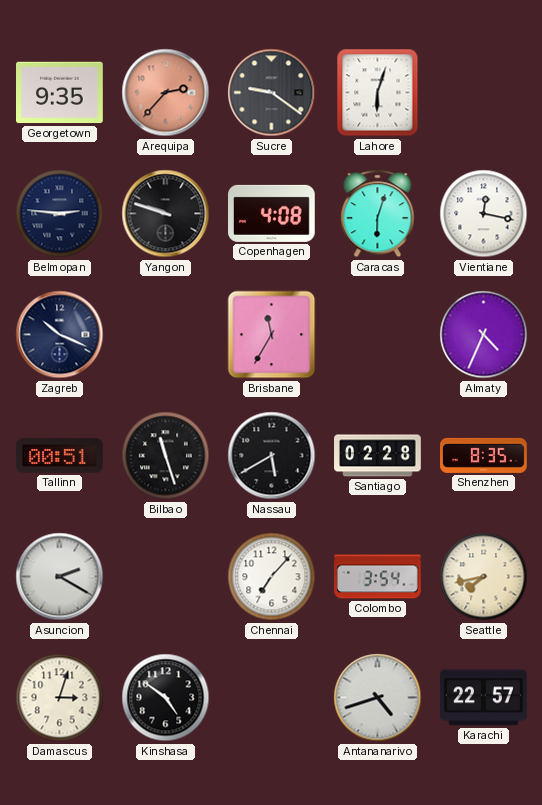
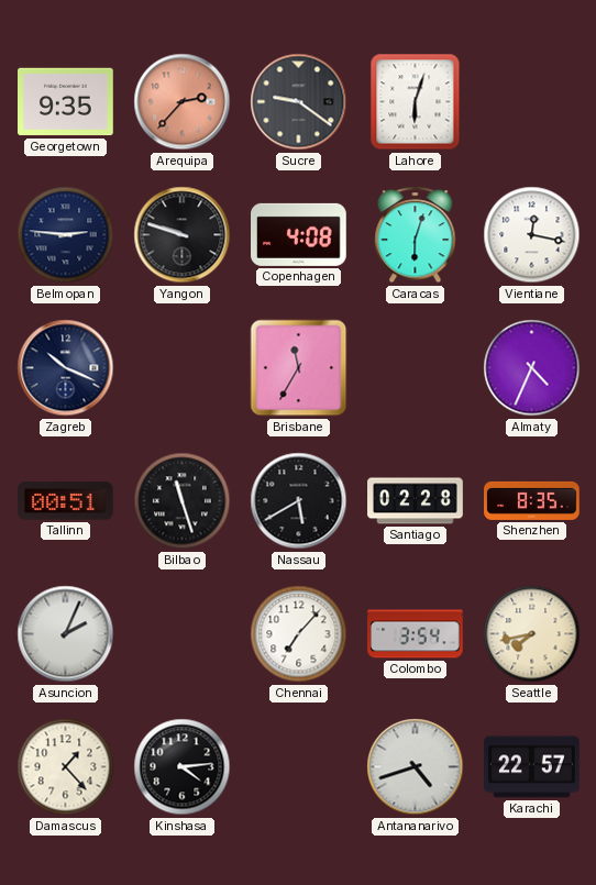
Asuncion: 2:20 -> 2:04
Damascus: 3:03 -> 1:23
Kinshasa: 4:51 -> 4:14
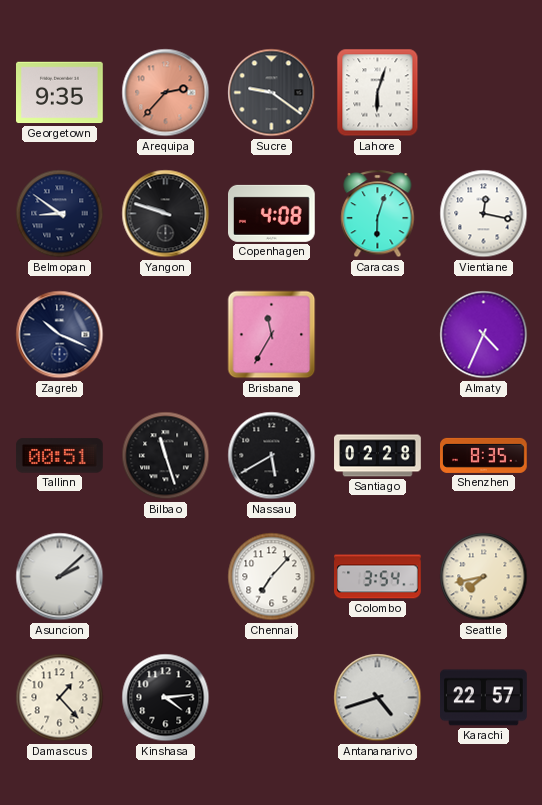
Belmopan: 2:46 -> 8:51
Asuncion: 2:04 -> 2:08
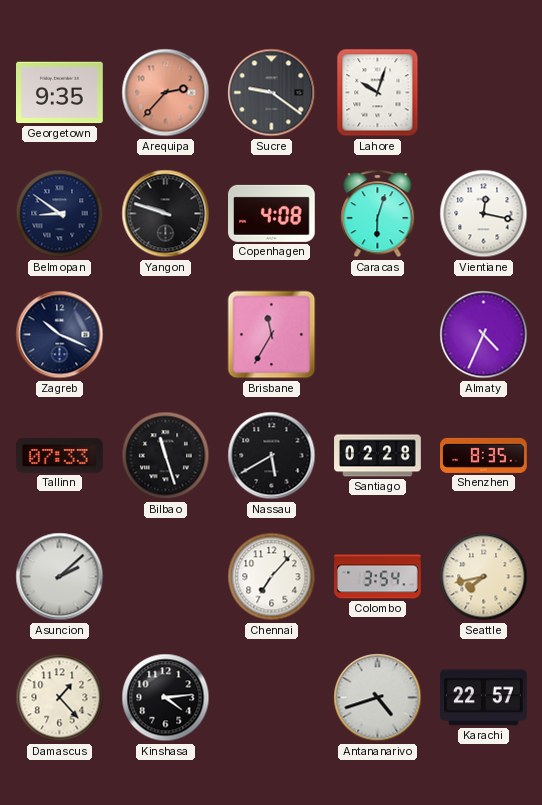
Lahore: 6:03 -> 10:03
Tallinn: 00:51 -> 07:33
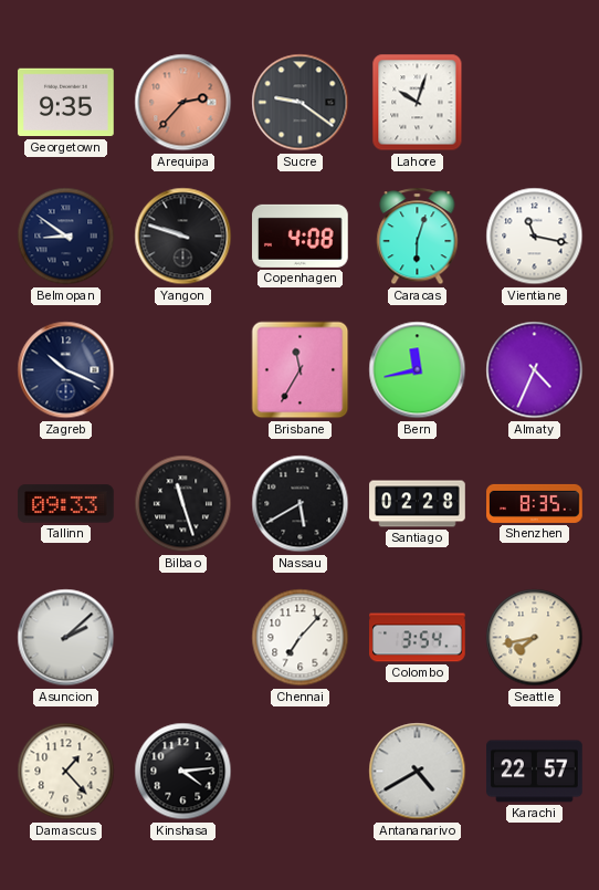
Vientiane: 12:17 -> 11:17
Bern: none -> 11:43
Tallinn: 07:33 -> 09:33
Antananarivo: 4:42 -> 4:40
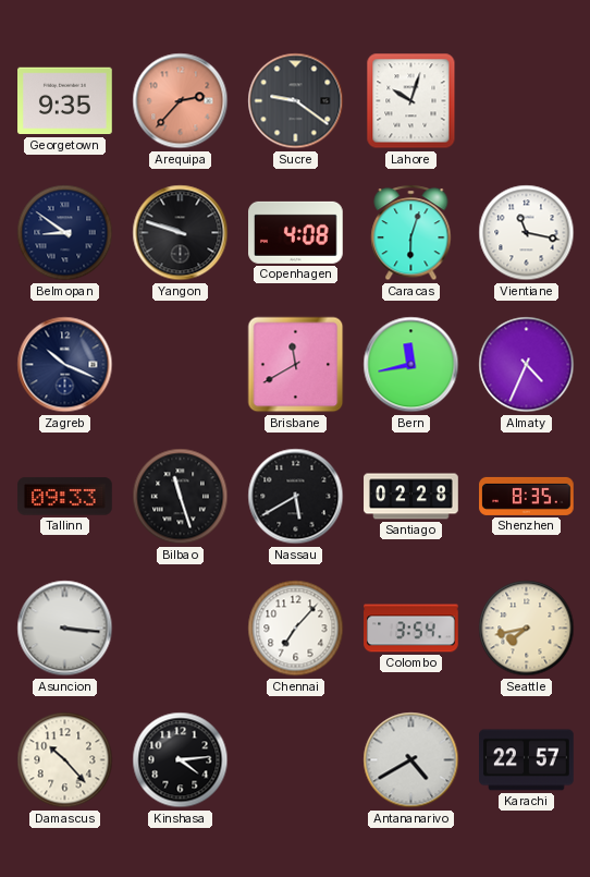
Brisbane: 11:35 -> 11:40
Asuncion: 2:08 -> 3:16
Damascus: 1:23 -> 10:23
